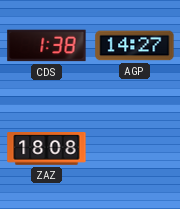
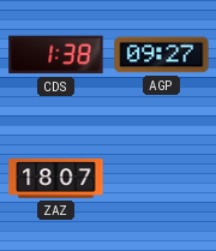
AGP: 14:27 -> 09:27
ZAZ: 18:08 -> 18:07
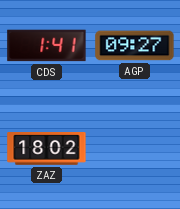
CDS: 1:38 -> 1:41
ZAZ: 18:07 -> 18:02
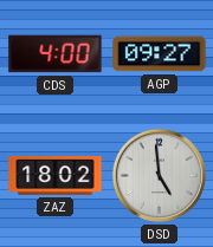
CDS: 1:41 -> 4:00
DSD: none -> 4:59
